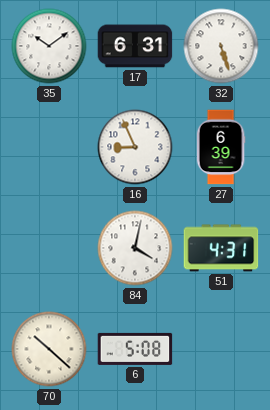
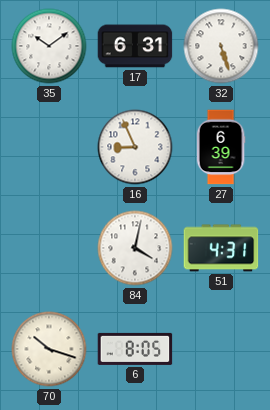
70: 10:22 -> 10:18
6: 5:08 -> 8:05
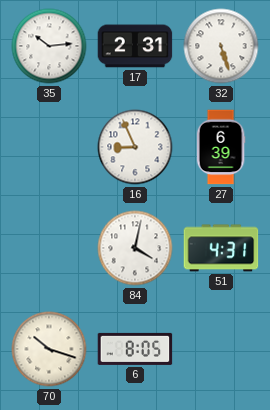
35: 10:09 -> 10:14
17: 6:31 -> 2:31
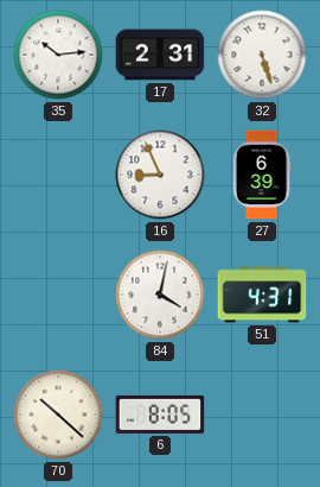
70: 10:18 -> 10:22
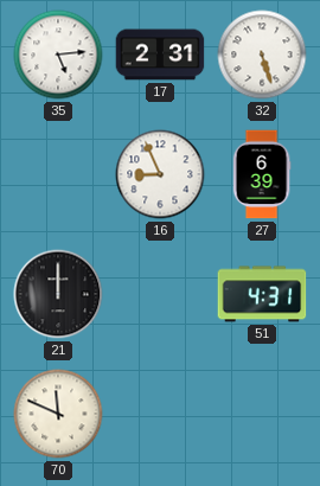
35: 10:14 -> 5:14
21: none -> 12:00
84: 4:02 -> none
70: 10:22 -> 11:49
6: 8:05 -> none
